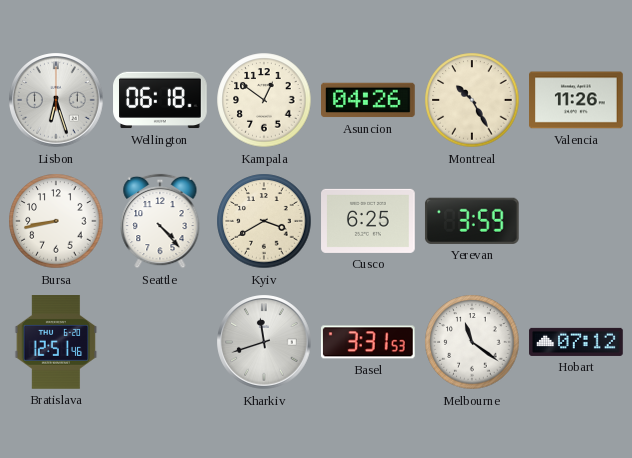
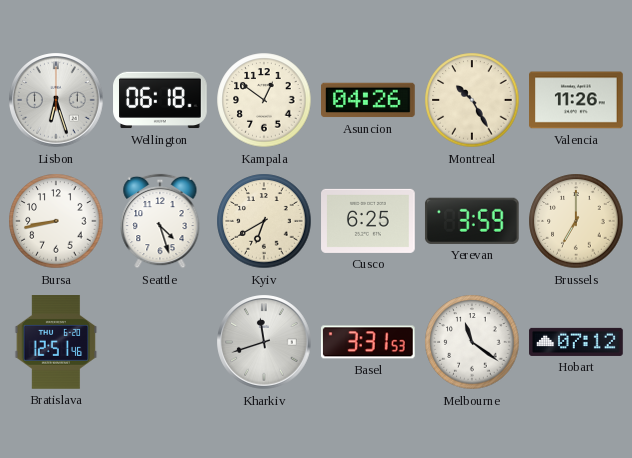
Seattle: 4:23 -> 4:27
Kyiv: 3:40 -> 6:40
Brussels: none -> 7:00
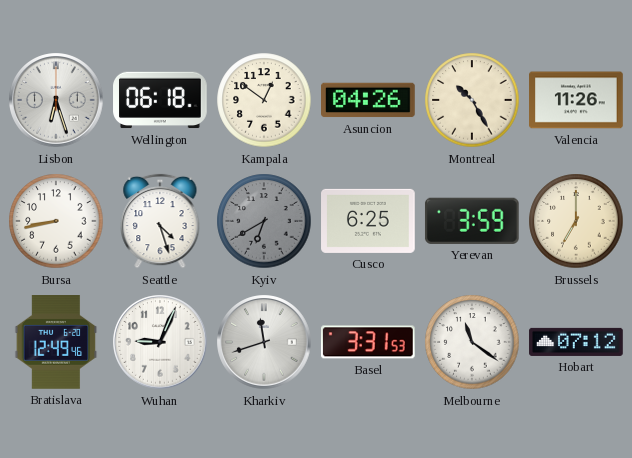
Kyiv dial: cream -> grey
Bratislava: 12:51 -> 12:49
Wuhan: none -> 9:04
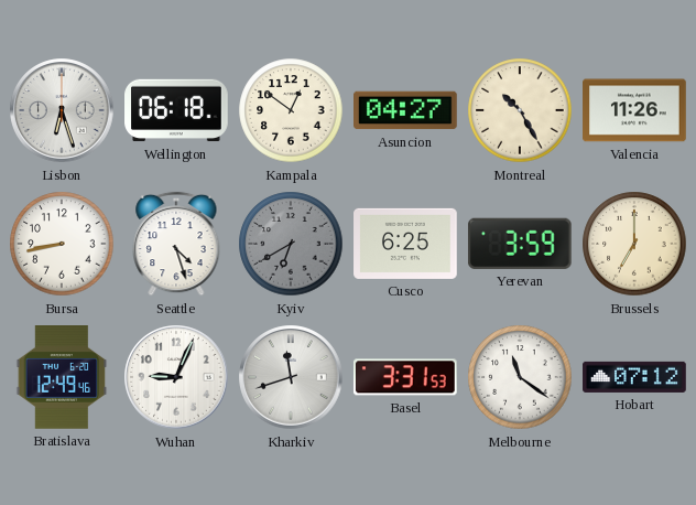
Asuncion: 04:26 -> 04:27
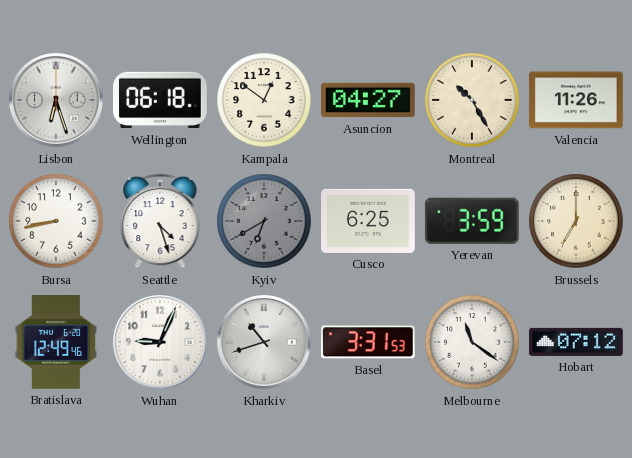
Kharkiv: 11:42 -> 10:42
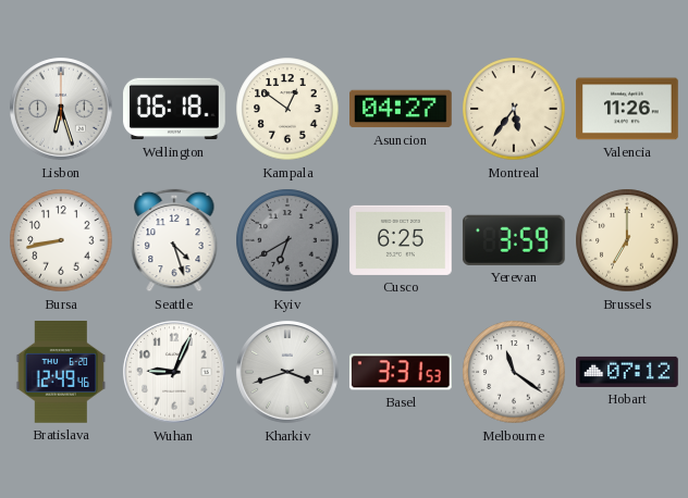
Montreal: 10:25 -> 5:36
Kharkiv: 10:42 -> 3:42
